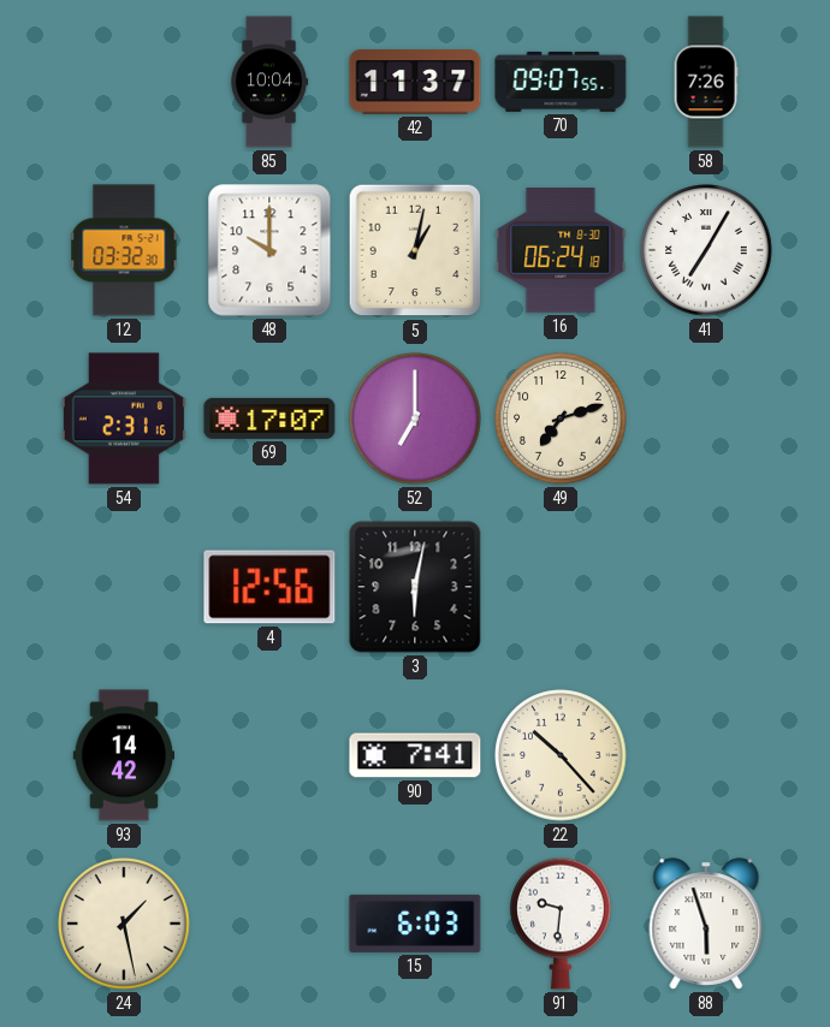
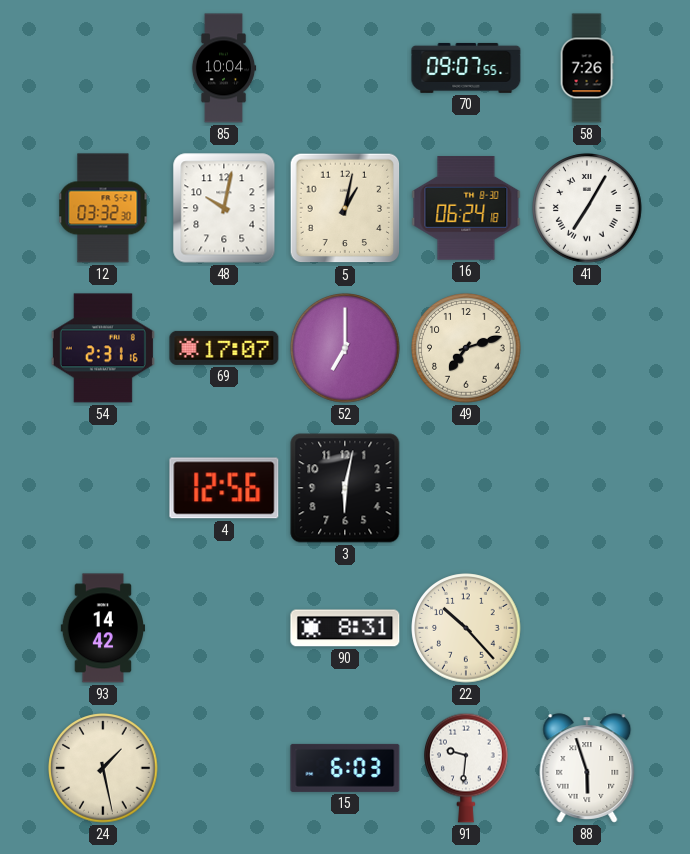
42: 11:37 -> none
48: 10:00 -> 10:02
90: 7:41 -> 8:31
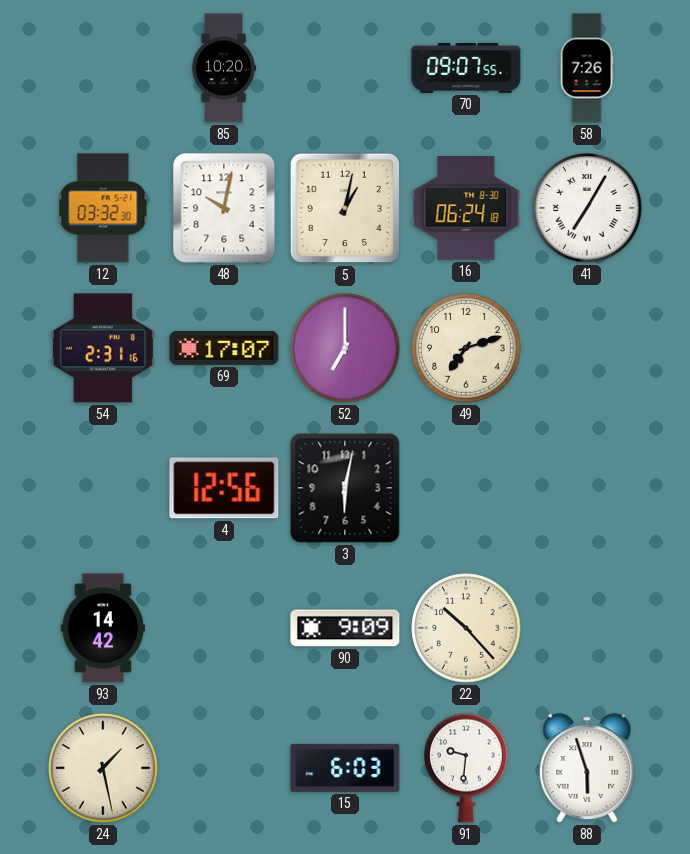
85: 10:04 -> 10:20
90: 8:31 -> 9:09
